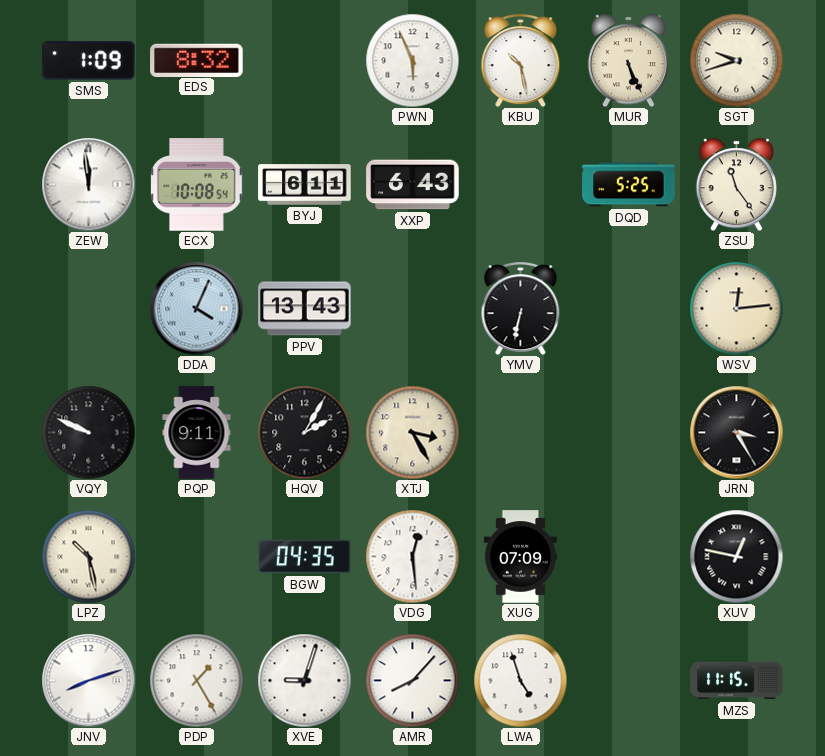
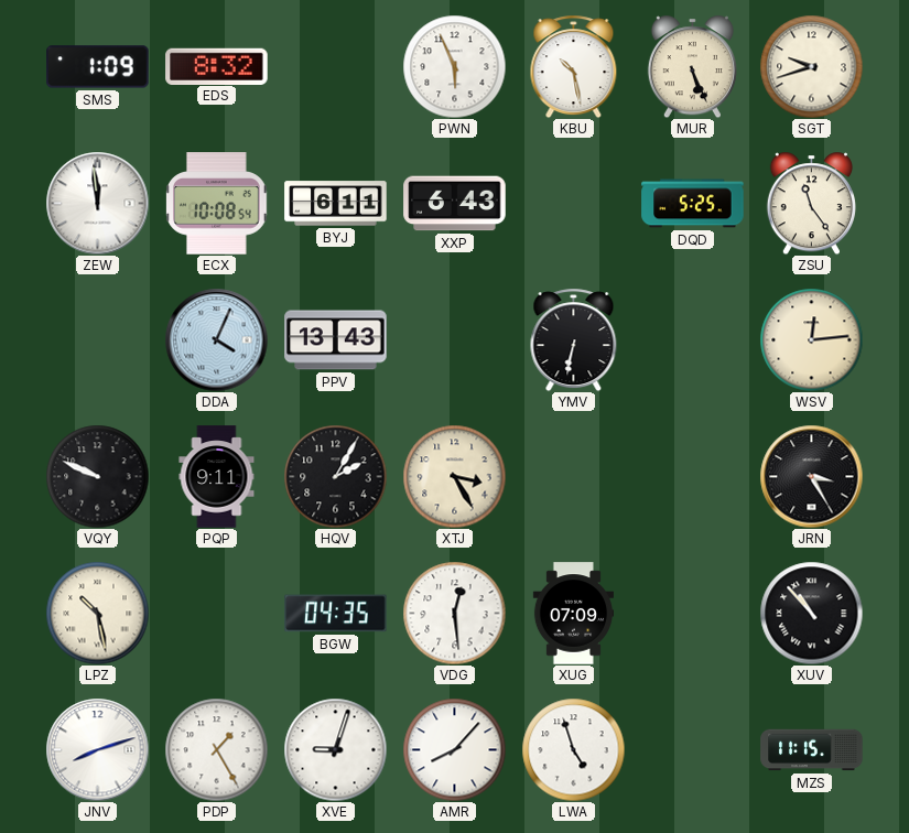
XUV: 12:47 -> 10:53
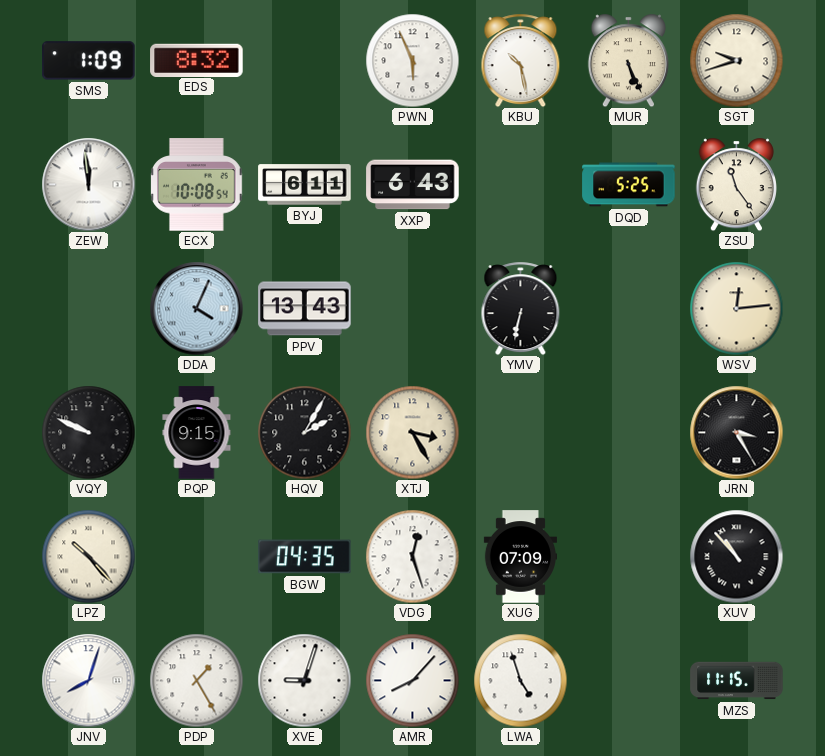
PQP: 9:11 -> 9:15
LPZ: 10:28 -> 10:23
VDG: 12:29 -> 12:27
JNV: 8:12 -> 8:03
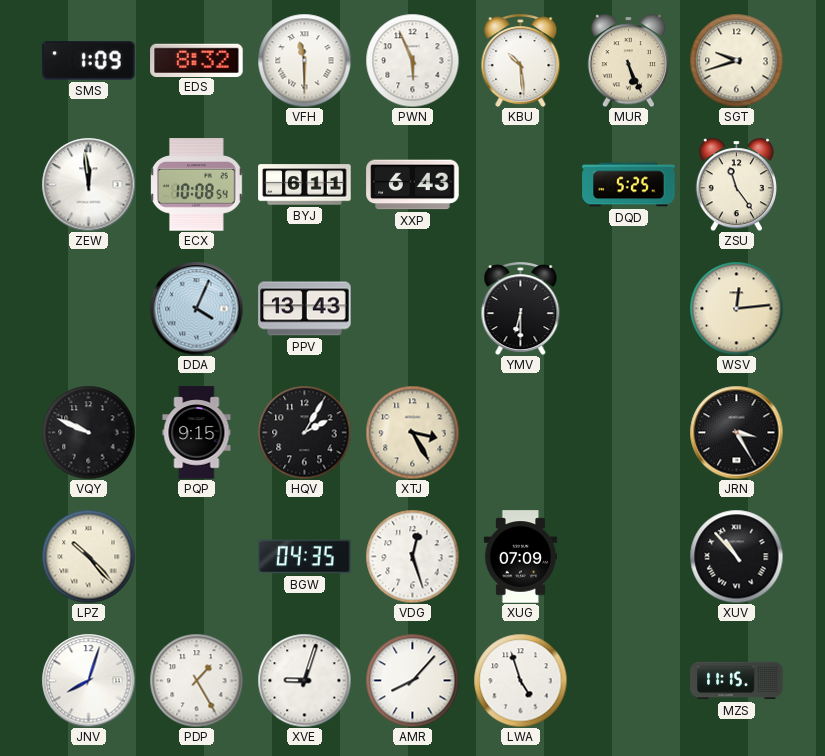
VFH: none -> 11:30
KBU: 10:28 -> 10:29
YMV: 6:32 -> 6:30
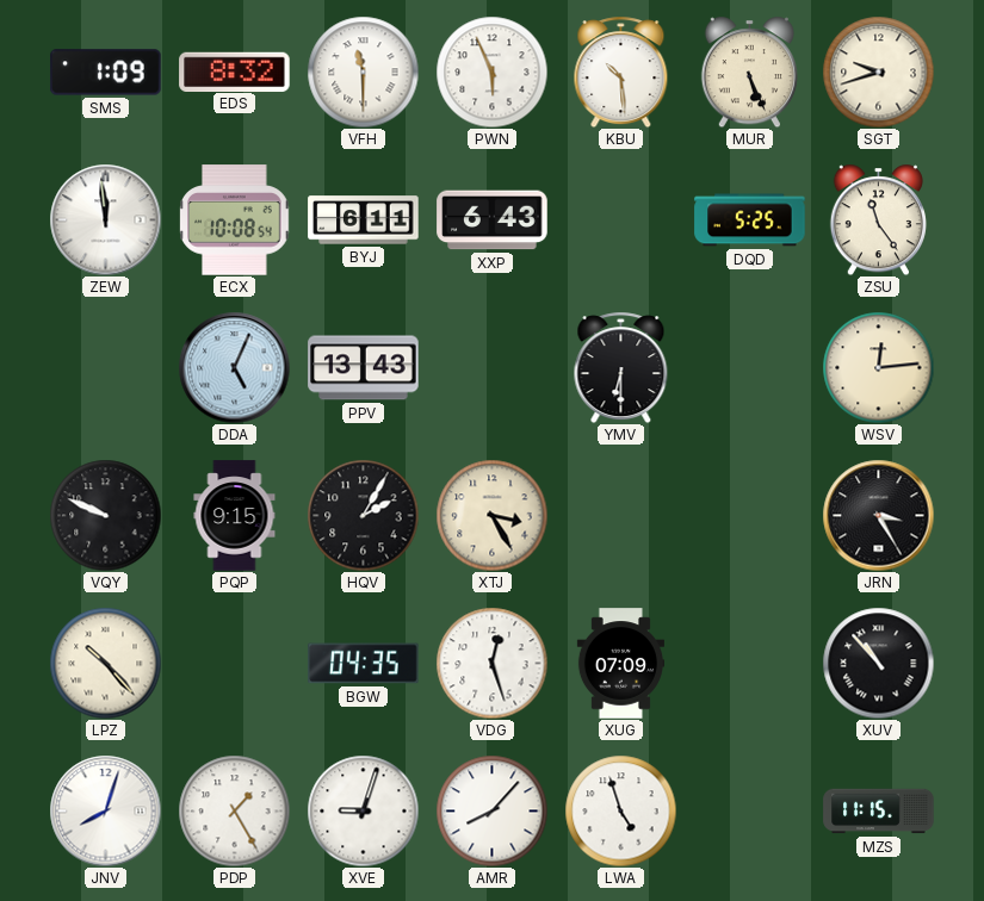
DDA: 4:04 -> 5:04
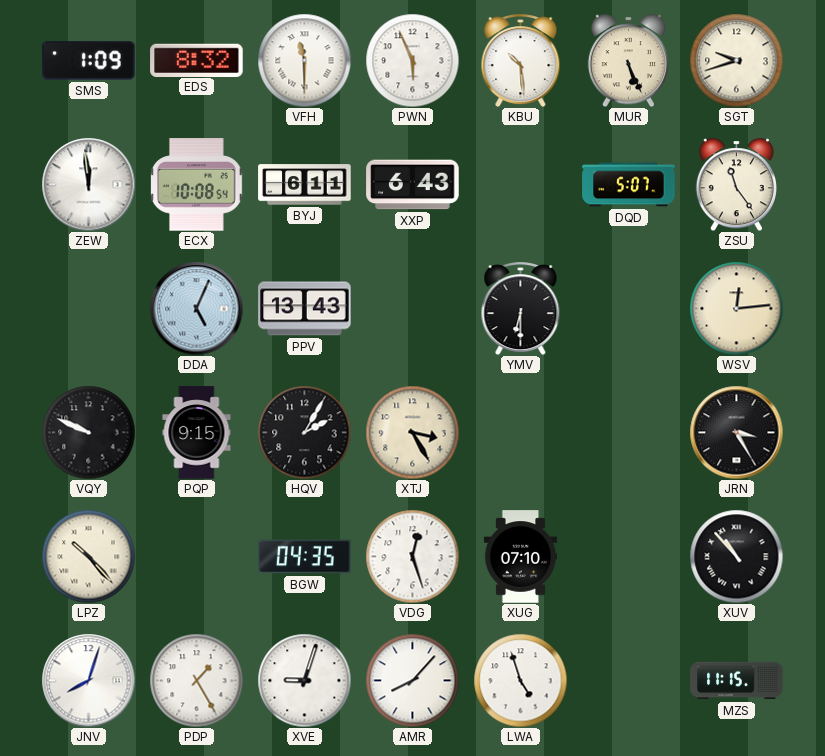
DQD: 5:25 -> 5:07
XUG: 07:09 -> 07:10
